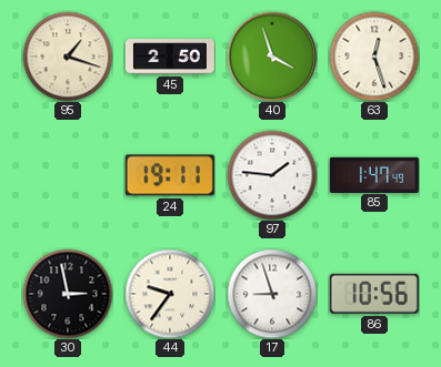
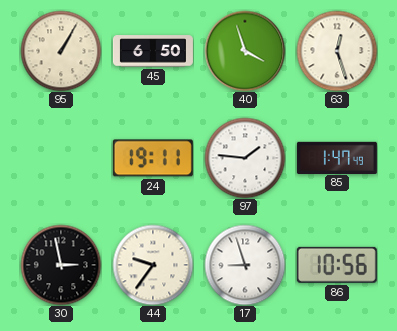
95: 1:18 -> 1:05
45: 2:50 -> 6:50
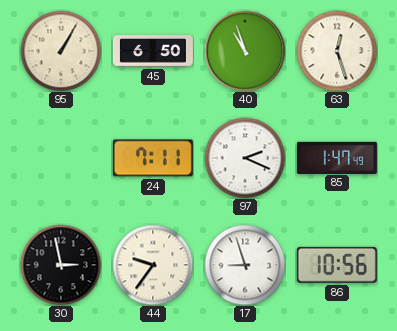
40: 3:57 -> 10:57
24: 19:11 -> 7:11
97: 1:46 -> 2:19
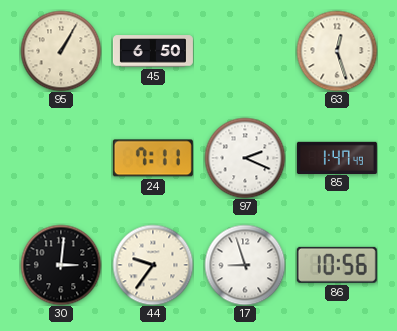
40: 10:57 -> none
30: 2:58 -> 3:01
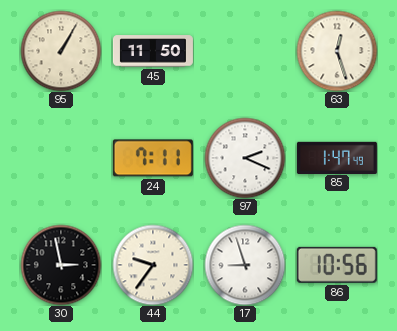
45: 6:50 -> 11:50
30: 3:01 -> 2:58
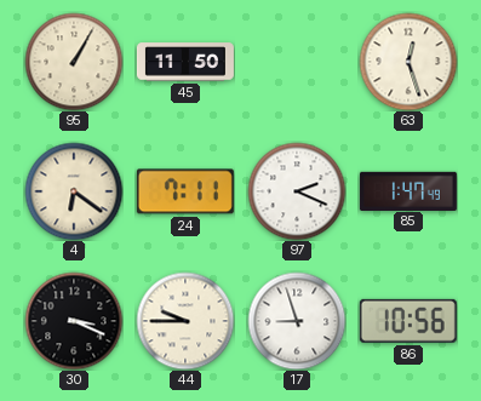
4: none -> 6:21
30: 2:58 -> 3:19
44: 9:36 -> 9:45
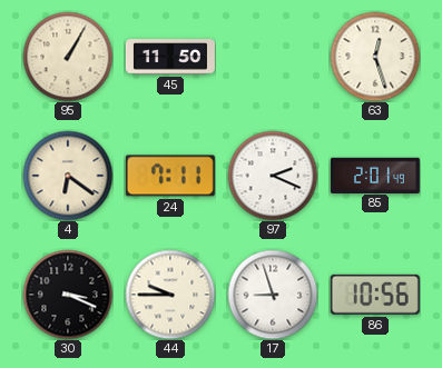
85: 1:47 -> 2:01
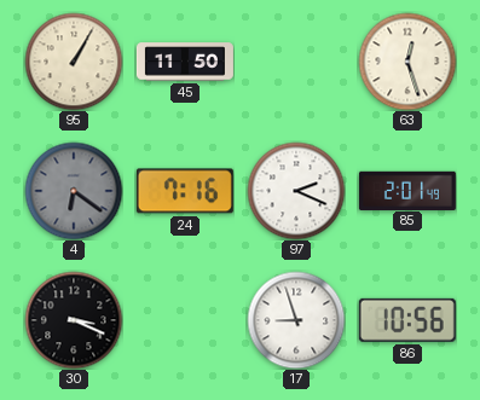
4 dial: cream -> grey
24: 7:11 -> 7:16
44: 9:45 -> none
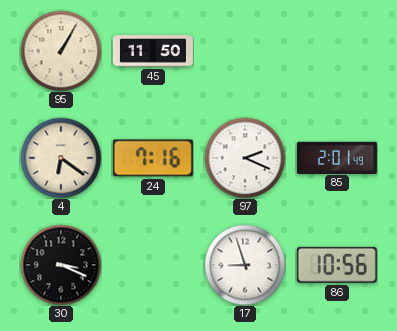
63: 12:27 -> none
4 dial: grey -> cream
